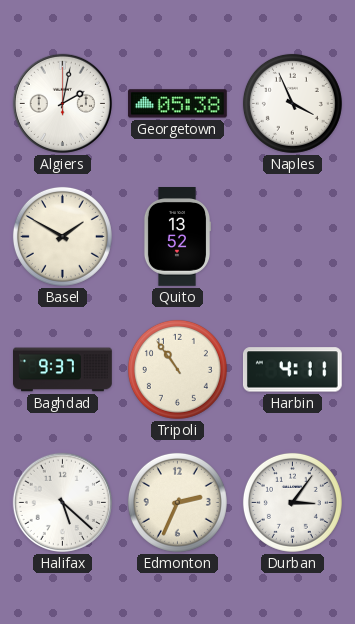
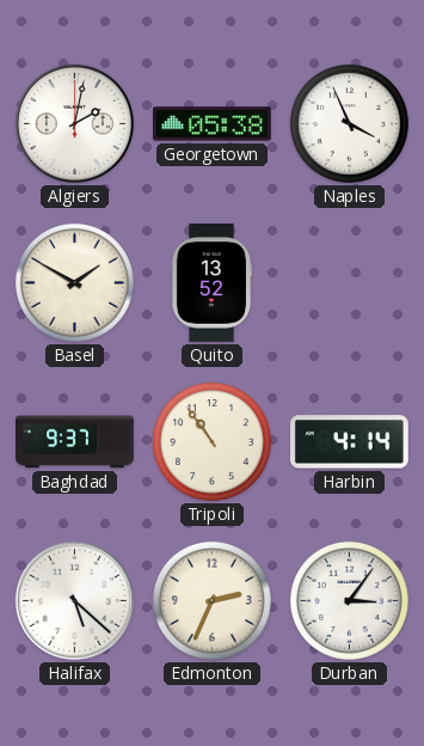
Harbin: 4:11 -> 4:14
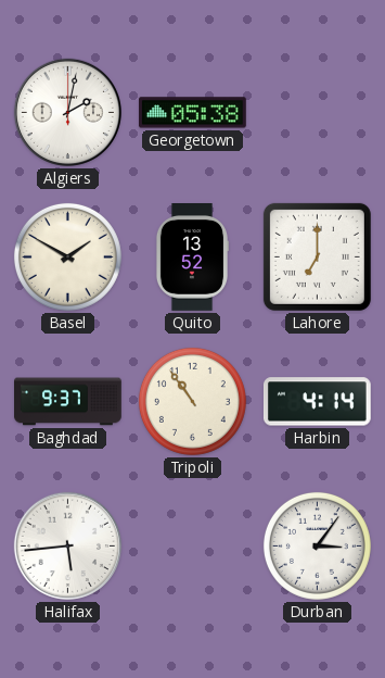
Naples: 3:56 -> none
Lahore: none -> 7:00
Halifax: 5:22 -> 5:44
Edmonton: 2:34 -> none
